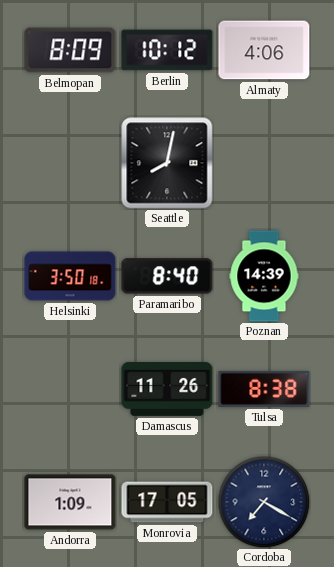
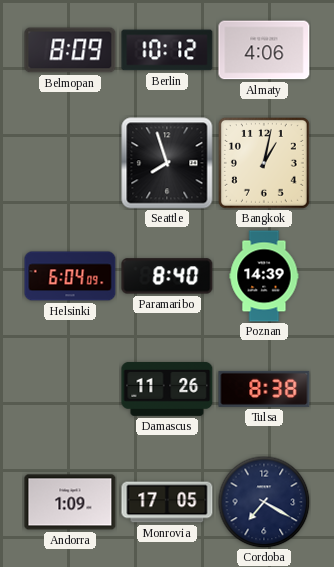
Seattle: 8:02 -> 7:57
Bangkok: none -> 1:02
Helsinki: 3:50 -> 6:04
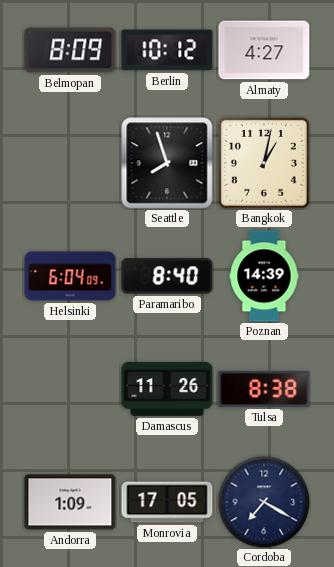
Almaty: 4:06 -> 4:27
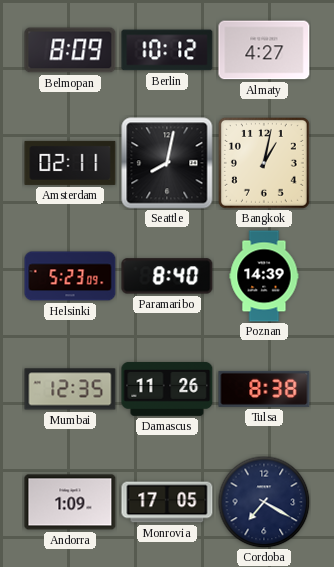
Amsterdam: none -> 02:11
Seattle: 7:57 -> 8:02
Helsinki: 6:04 -> 5:23
Mumbai: none -> 12:35
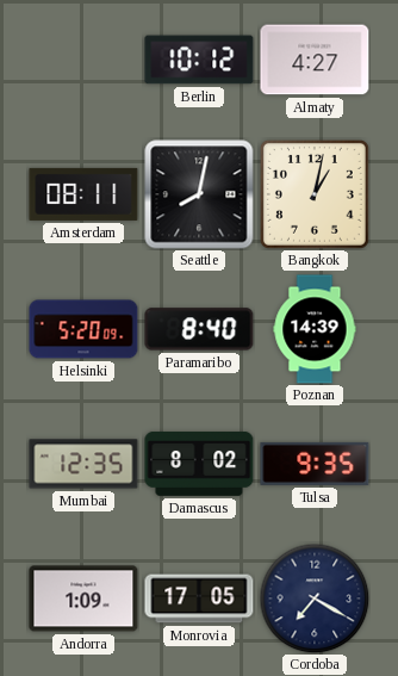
Belmopan: 8:09 -> none
Amsterdam: 02:11 -> 08:11
Helsinki: 5:23 -> 5:20
Damascus: 11:26 -> 8:02
Tulsa: 8:38 -> 9:35
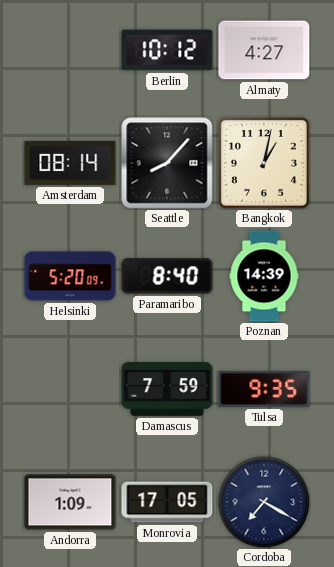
Amsterdam: 08:11 -> 08:14
Seattle: 8:02 -> 8:07
Mumbai: 12:35 -> none
Damascus: 8:02 -> 7:59
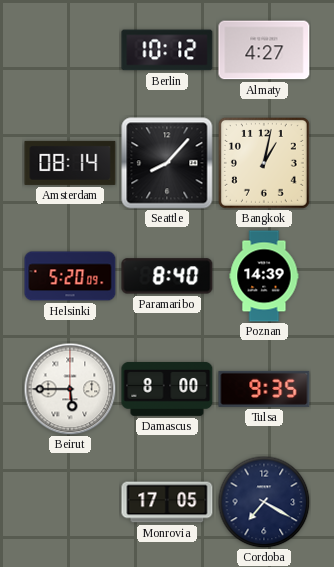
Beirut: none -> 5:45
Damascus: 7:59 -> 8:00
Andorra: 1:09 -> none
